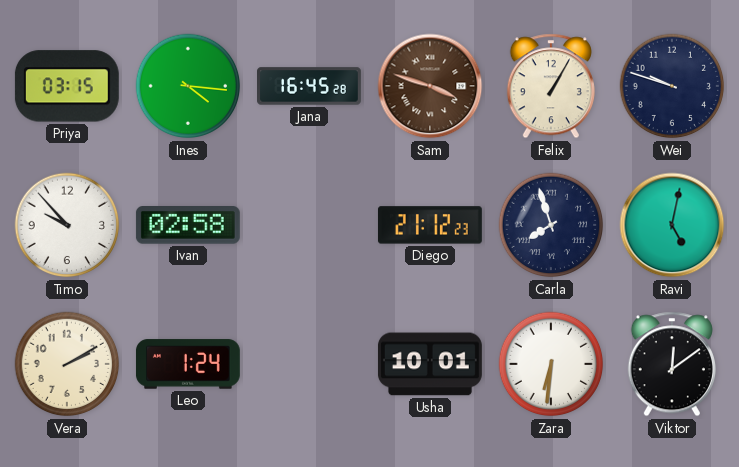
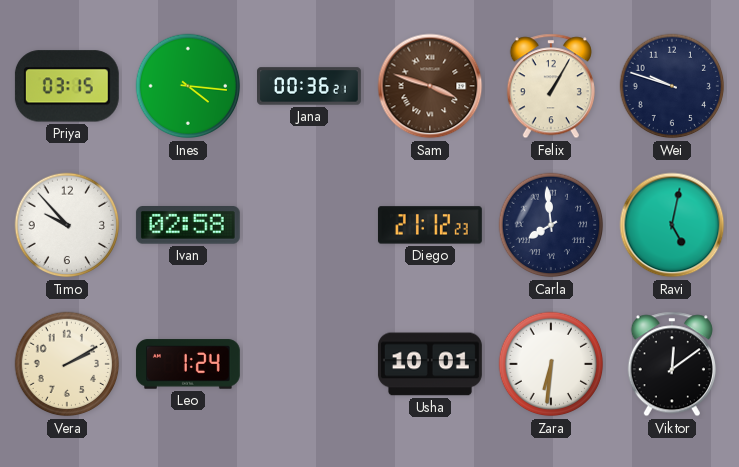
Jana: 16:45 -> 00:36
Carla: 7:57 -> 7:59
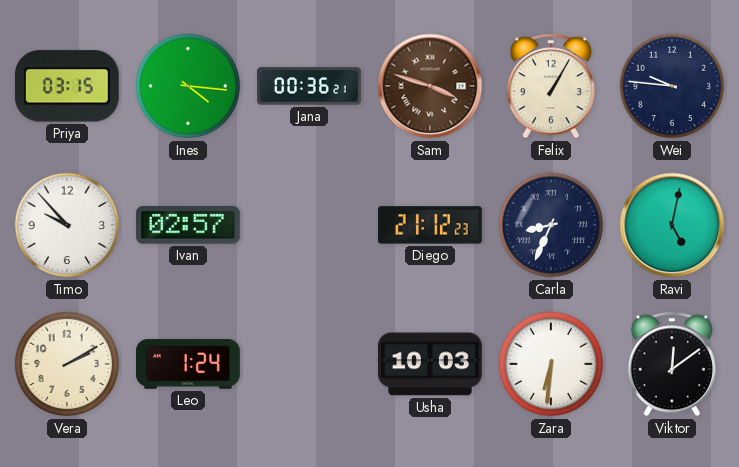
Wei: 9:48 -> 9:46
Ivan: 02:58 -> 02:57
Carla: 7:59 -> 8:34
Usha: 10:01 -> 10:03
